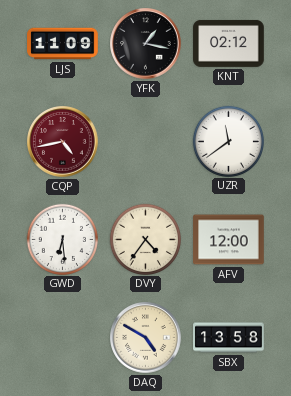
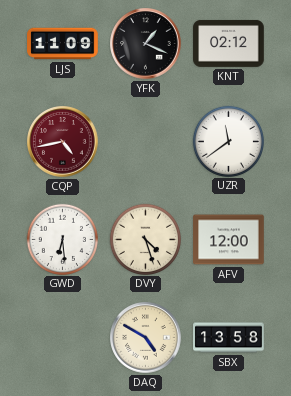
YFK: 1:17 -> 1:19
DVY: 4:36 -> 4:27
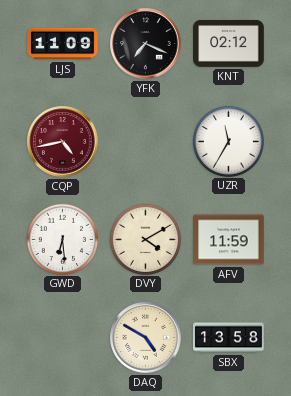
YFK: 1:19 -> 7:19
UZR: 11:39 -> 11:35
DVY: 4:27 -> 4:10
AFV: 12:00 -> 11:59
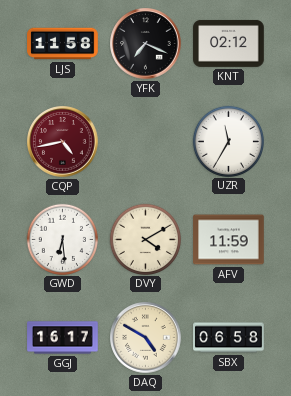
LJS: 11:09 -> 11:58
GGJ: none -> 16:17
SBX: 13:58 -> 06:58
